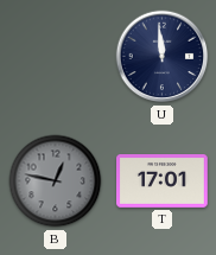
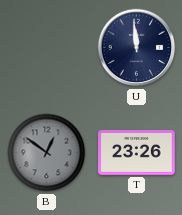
B: 12:47 -> 12:51
T: 17:01 -> 23:26
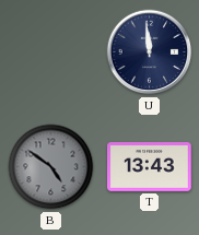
B: 12:51 -> 4:51
T: 23:26 -> 13:43
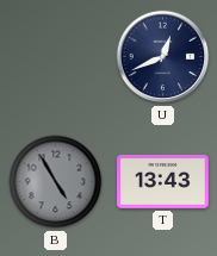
U: 11:59 -> 12:41
B: 4:51 -> 4:55
